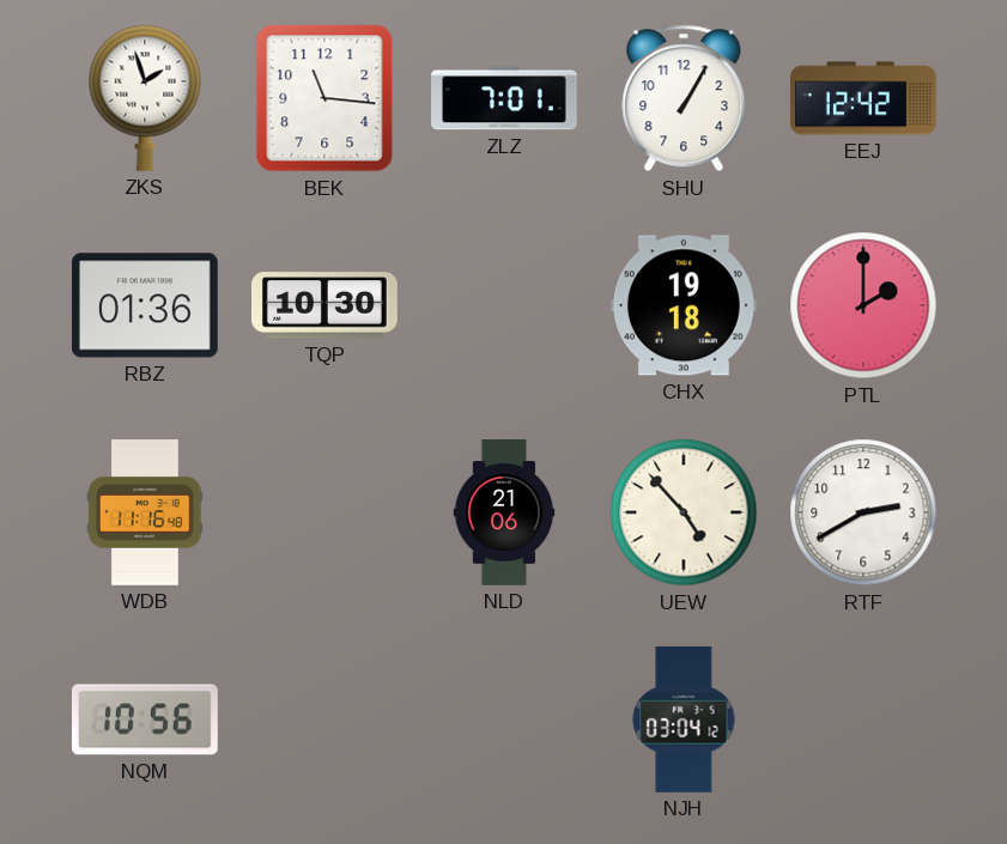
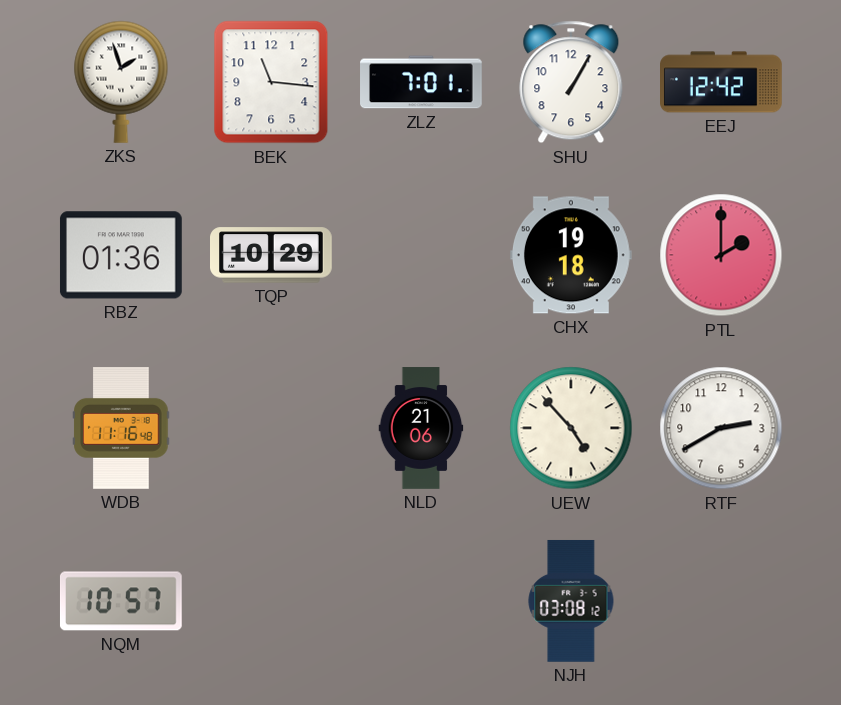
TQP: 10:30 -> 10:29
NQM: 10:56 -> 10:57
NJH: 03:04 -> 03:08
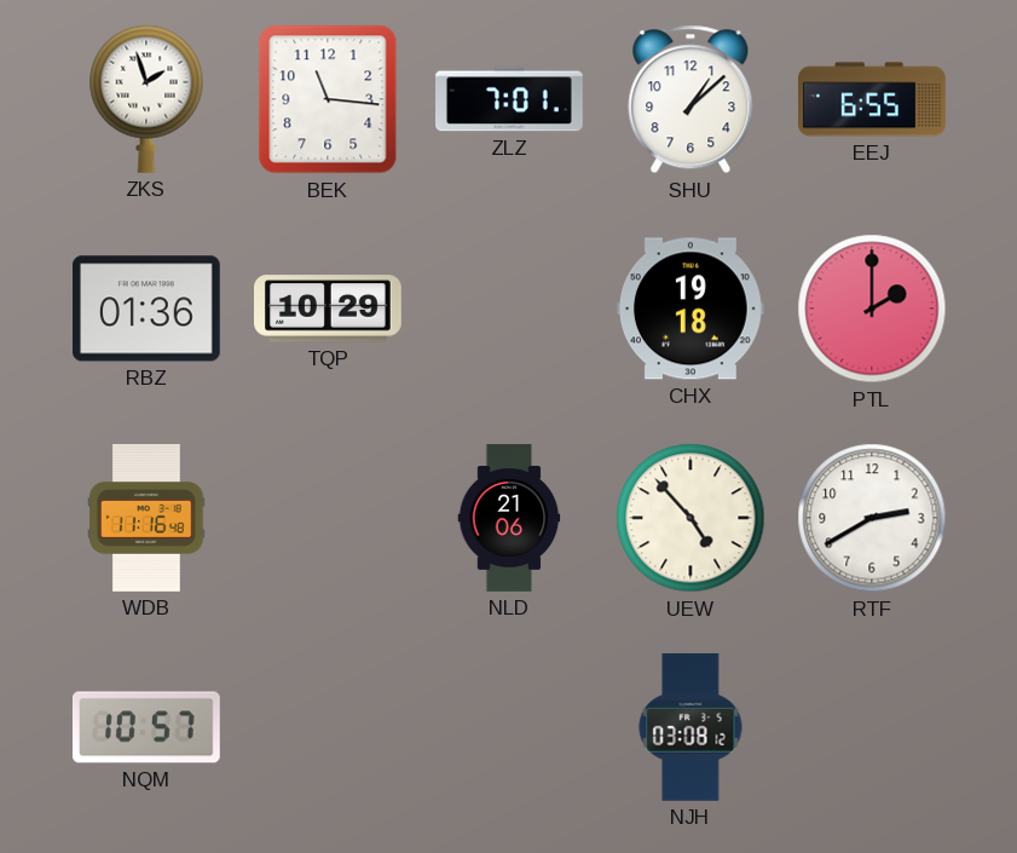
SHU: 1:05 -> 1:08
EEJ: 12:42 -> 6:55
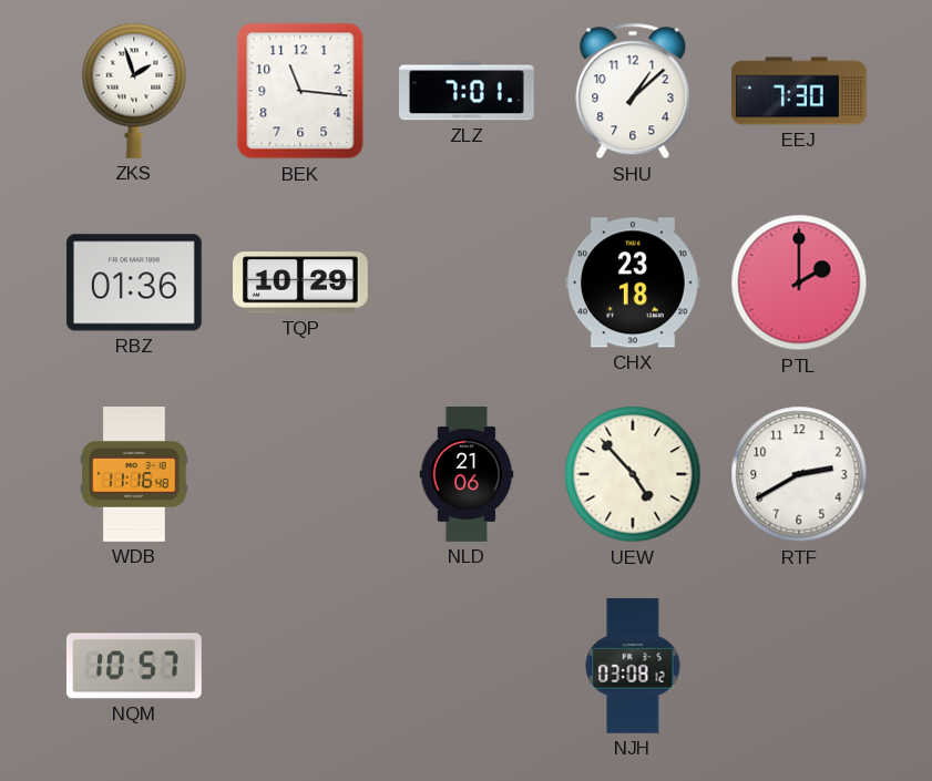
EEJ: 6:55 -> 7:30
CHX: 19:18 -> 23:18
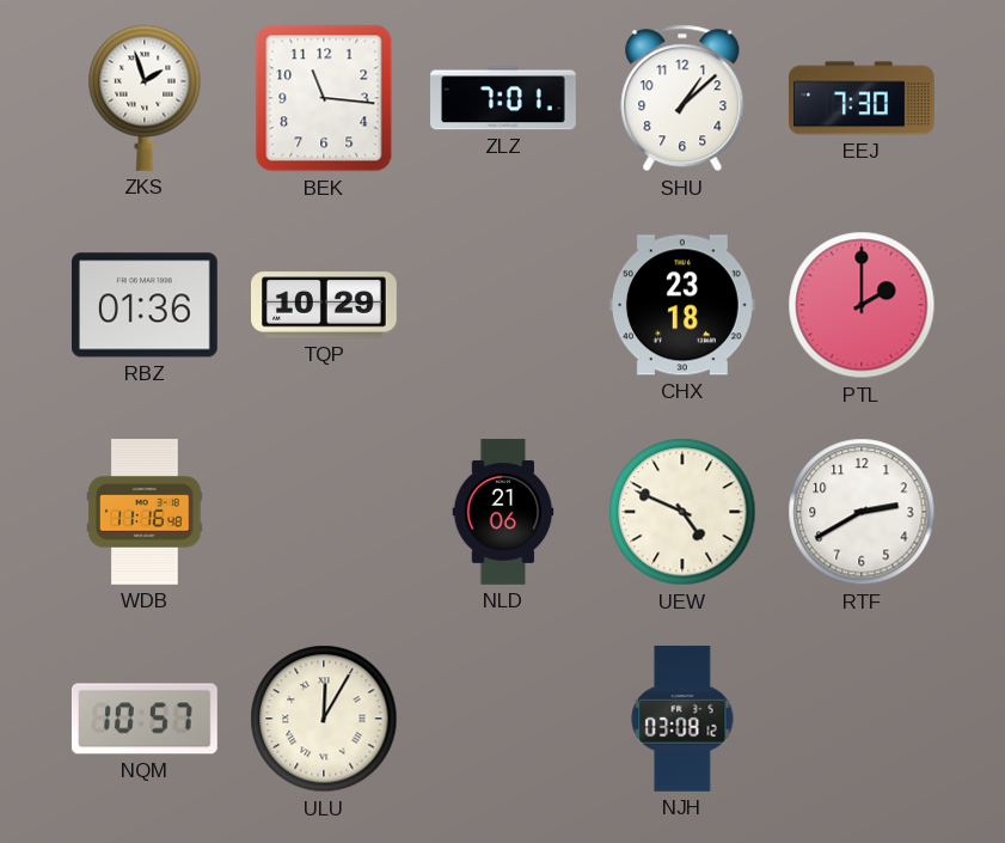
UEW: 4:53 -> 4:49
ULU: none -> 12:05
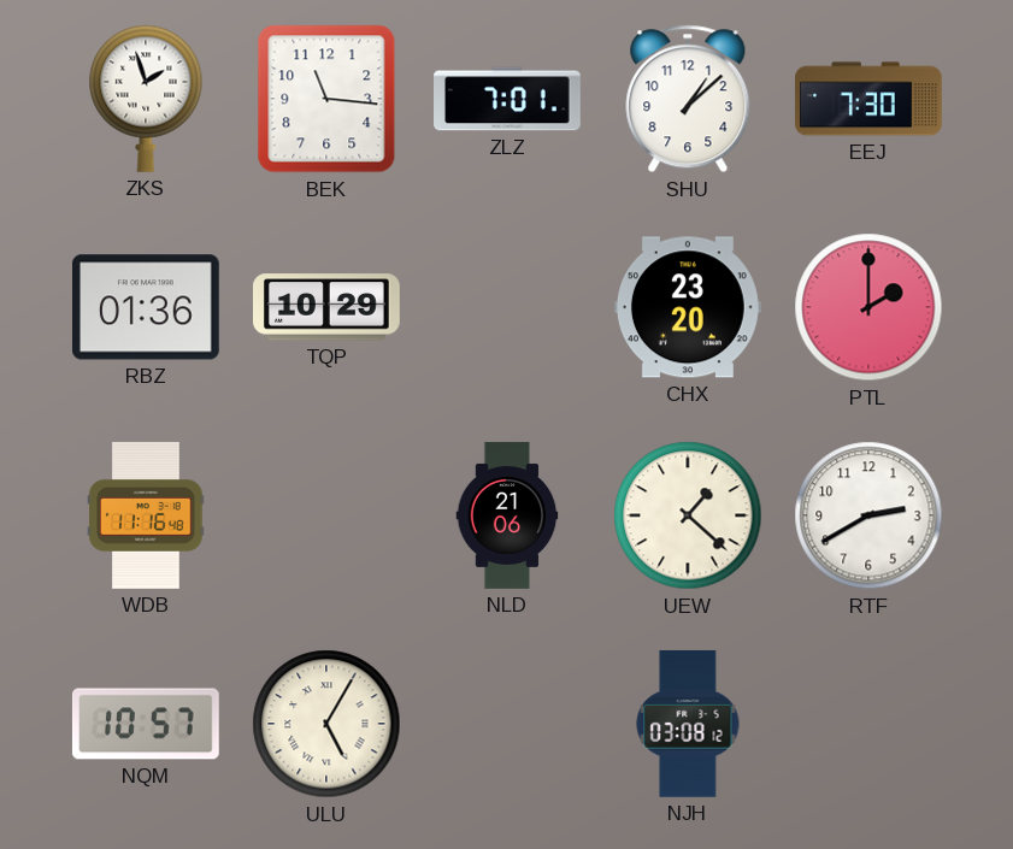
CHX: 23:18 -> 23:20
UEW: 4:49 -> 1:22
ULU: 12:05 -> 5:05
